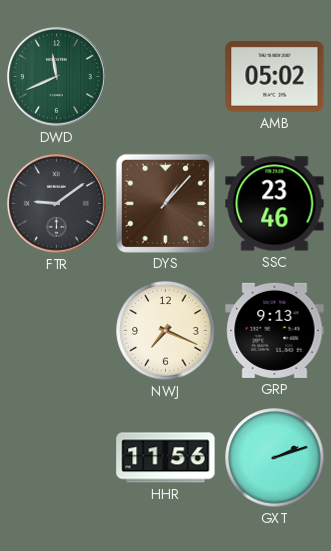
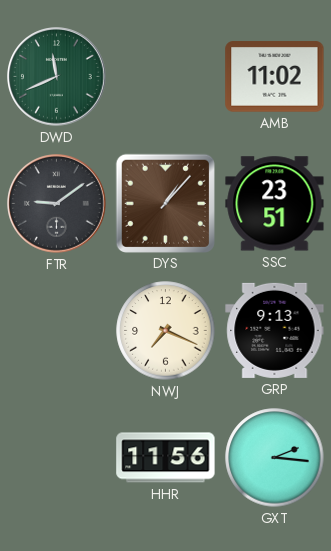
AMB: 05:02 -> 11:02
SSC: 23:46 -> 23:51
GXT: 2:12 -> 2:16
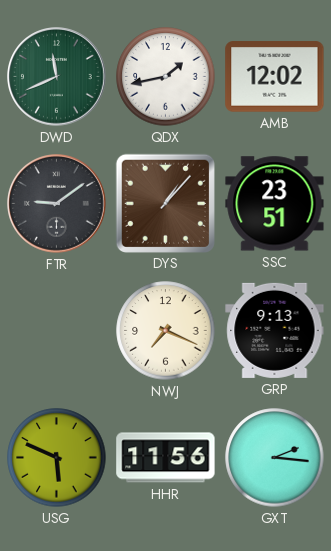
QDX: none -> 1:43
AMB: 11:02 -> 12:02
USG: none -> 5:49
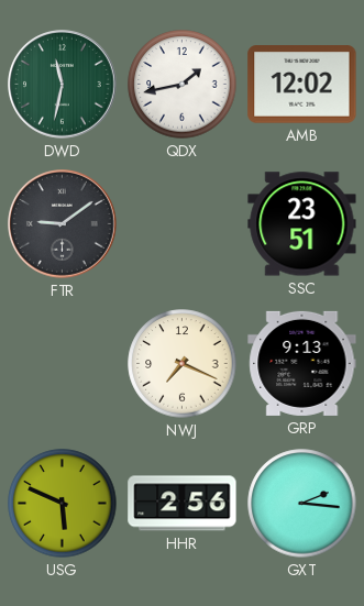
DWD: 11:41 -> 11:32
DYS: 1:07 -> none
HHR: 11:56 -> 2:56
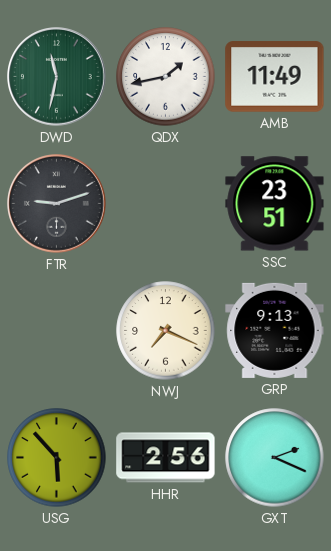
AMB: 12:02 -> 11:49
FTR: 9:09 -> 9:12
USG: 5:49 -> 5:53
GXT: 2:16 -> 2:19
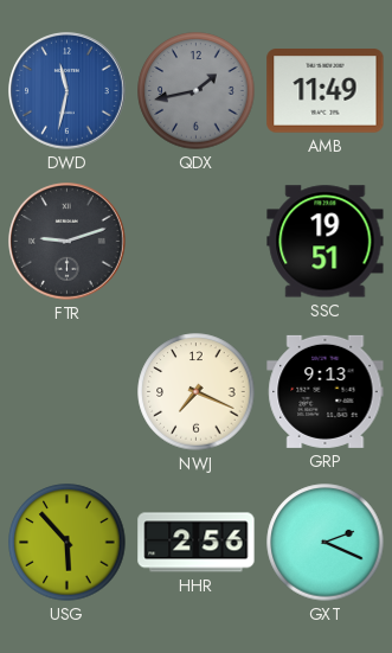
DWD dial: green -> blue
QDX dial: white -> grey
SSC: 23:51 -> 19:51
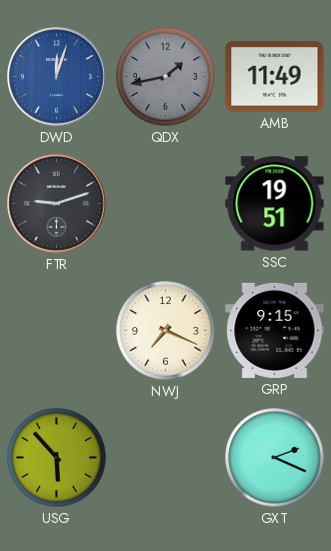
DWD: 11:32 -> 12:03
GRP: 9:13 -> 9:15
HHR: 2:56 -> none
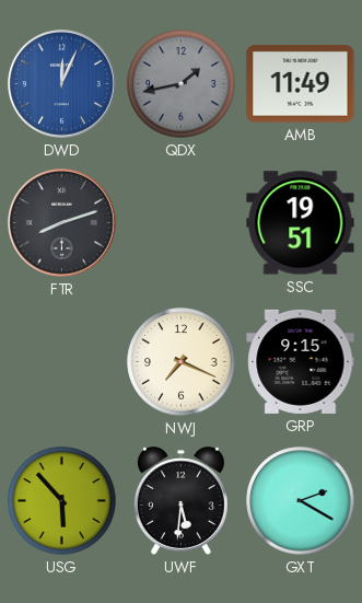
DWD: 12:03 -> 12:04
FTR: 9:12 -> 8:12
UWF: none -> 5:31
GXT: 2:19 -> 2:20
